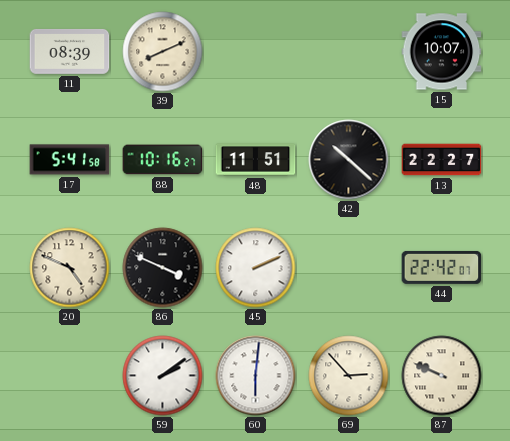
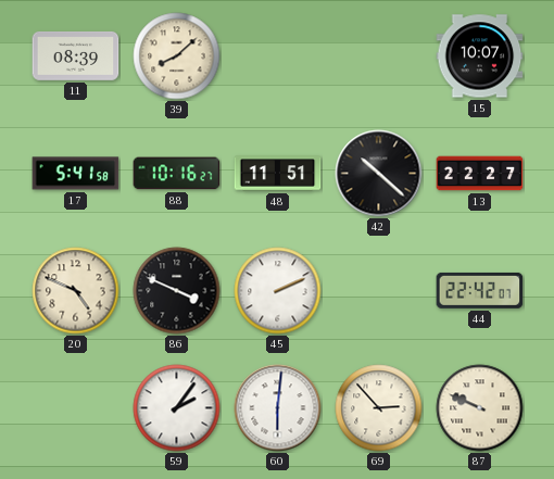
39: 8:11 -> 8:08
59: 2:09 -> 2:06
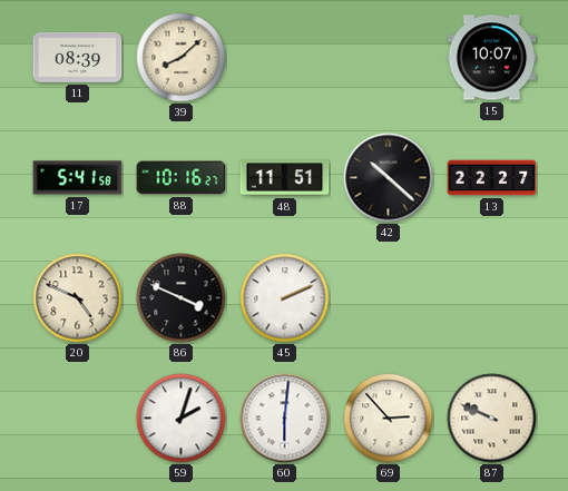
44: 22:42 -> none
59: 2:06 -> 2:03
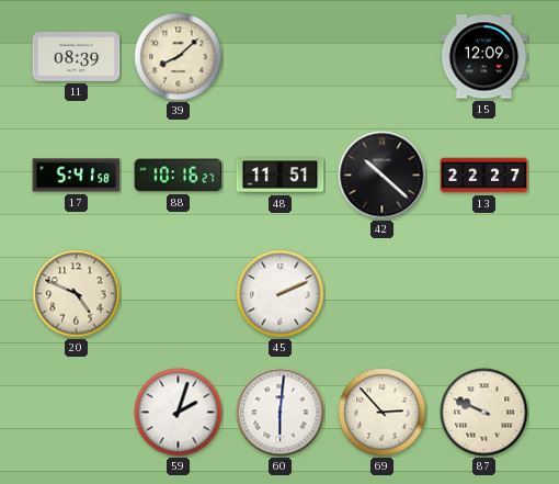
15: 10:07 -> 12:09
86: 3:49 -> none
